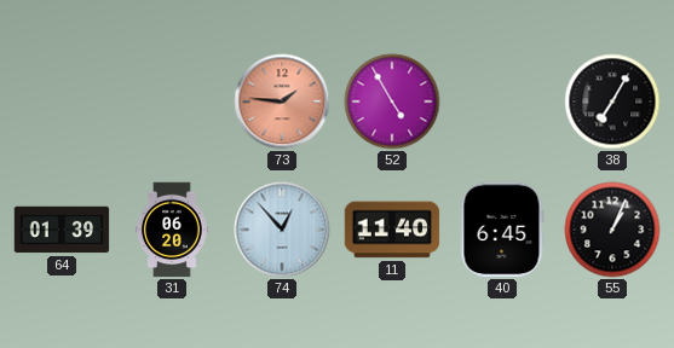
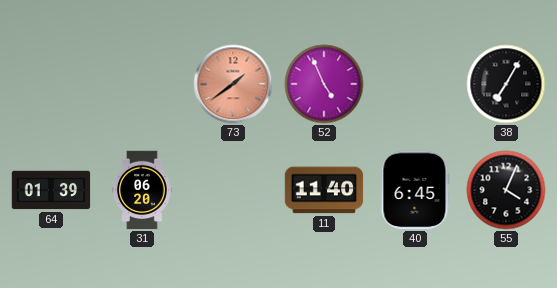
73: 1:46 -> 1:39
52: 4:55 -> 4:56
74: 12:53 -> none
55: 1:04 -> 4:04
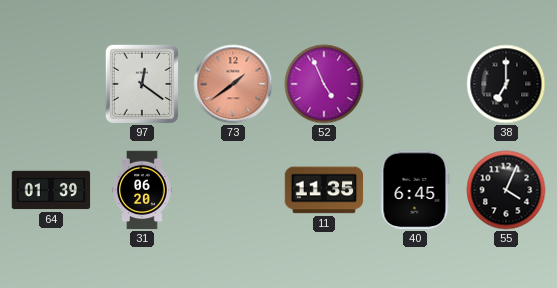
97: none -> 12:21
38: 7:05 -> 7:00
11: 11:40 -> 11:35
